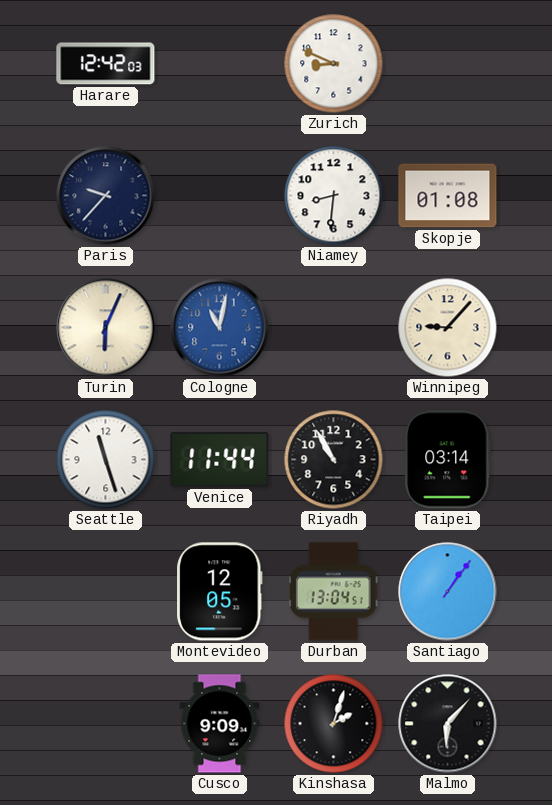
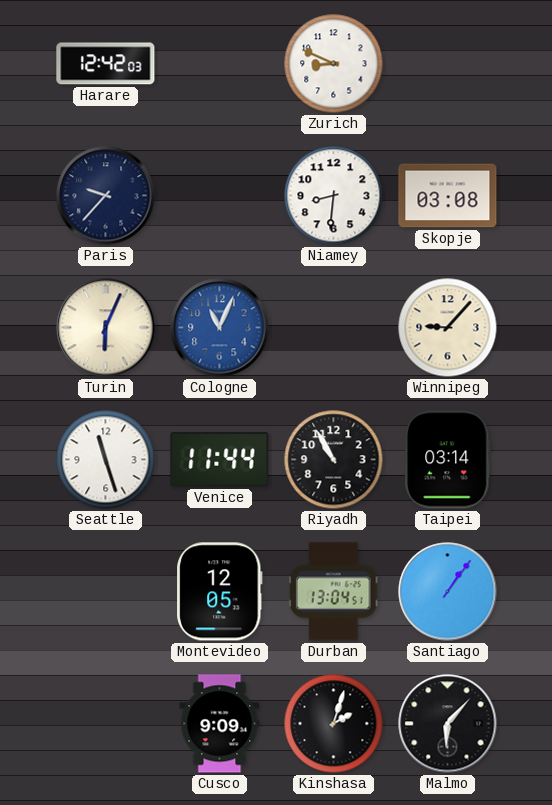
Skopje: 01:08 -> 03:08
Cologne: 11:02 -> 11:04
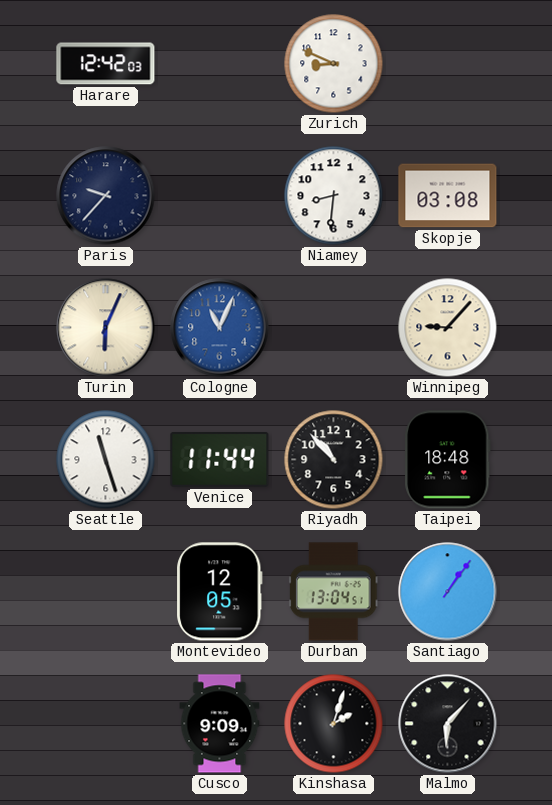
Riyadh: 10:55 -> 10:53
Taipei: 03:14 -> 18:48
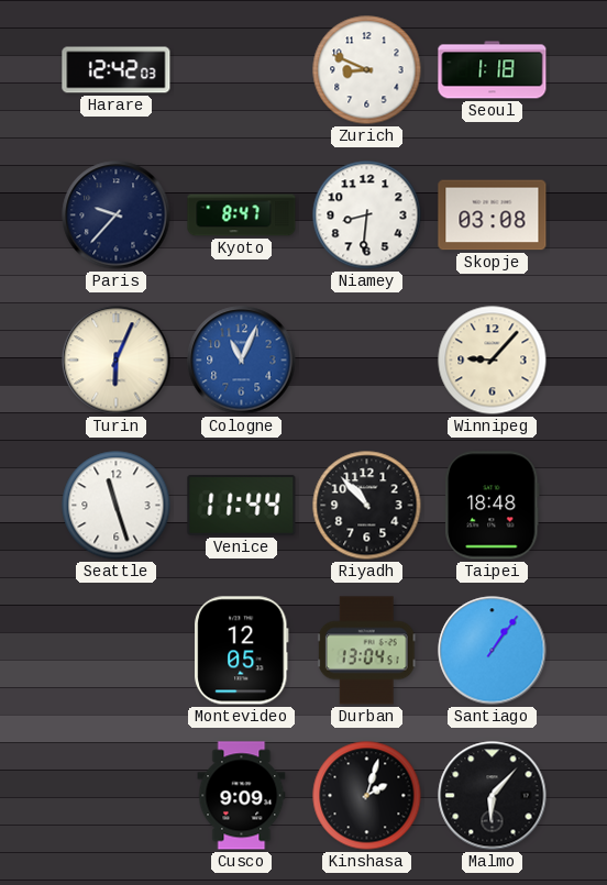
Seoul: none -> 1:18
Kyoto: none -> 8:47
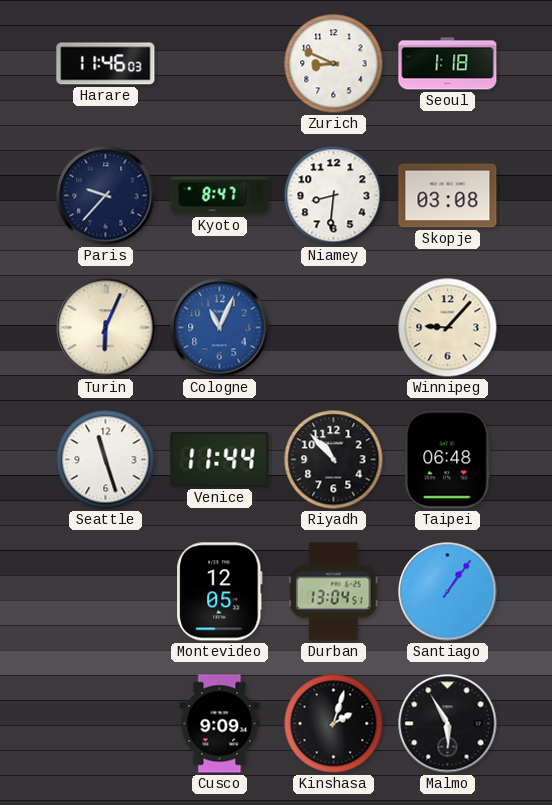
Harare: 12:42 -> 11:46
Taipei: 18:48 -> 06:48
Malmo: 6:07 -> 5:55
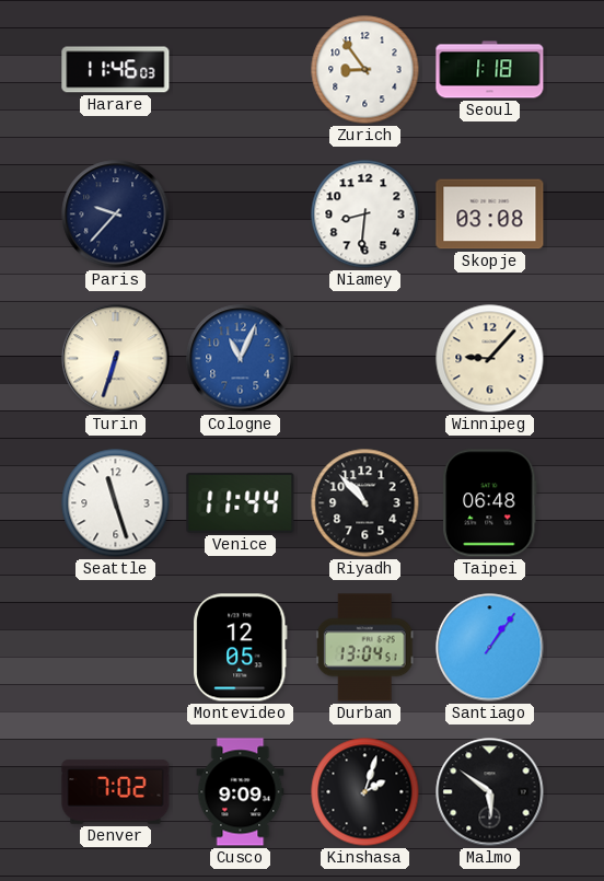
Zurich: 8:49 -> 8:54
Kyoto: 8:47 -> none
Turin: 6:04 -> 6:33
Denver: none -> 7:02
Malmo: 5:55 -> 5:51
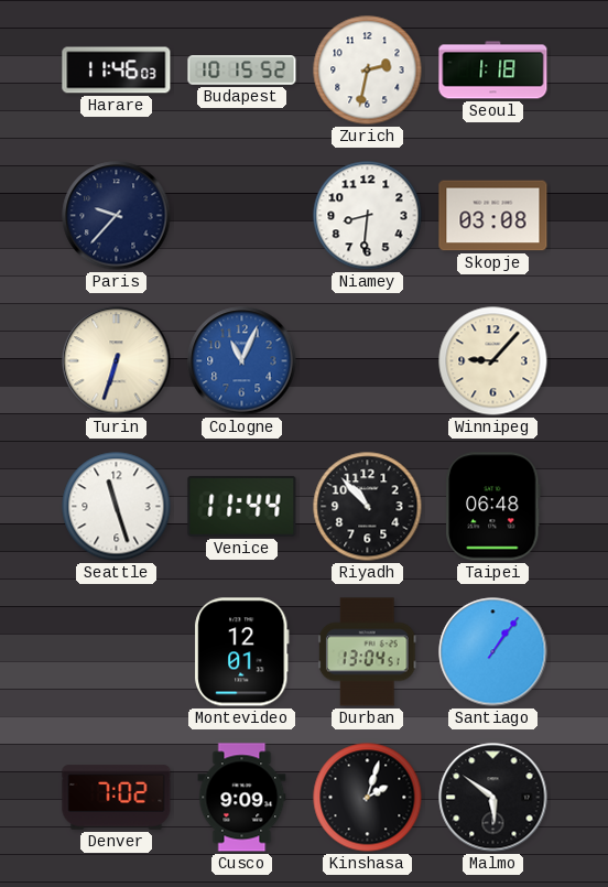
Budapest: none -> 10:15
Zurich: 8:54 -> 2:32
Montevideo: 12:05 -> 12:01
